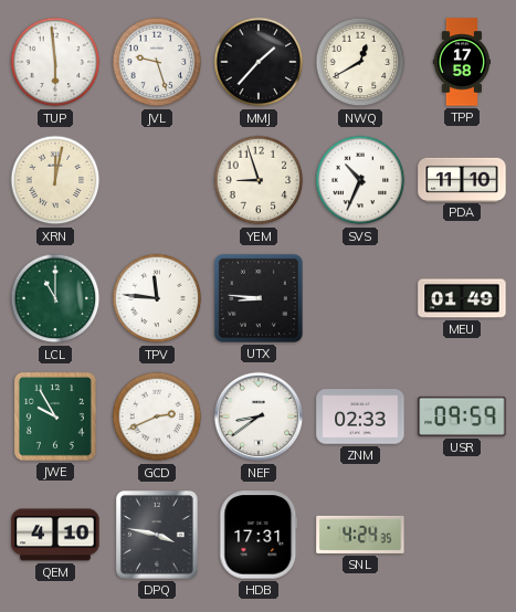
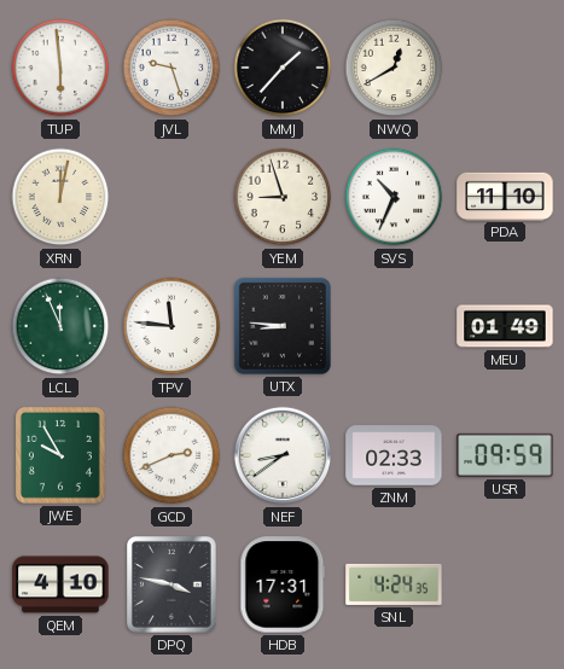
TPP: 17:58 -> none
LCL: 11:00 -> 11:56
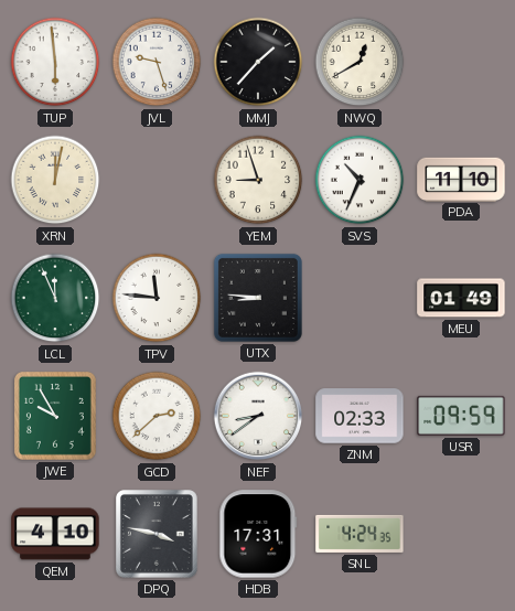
GCD: 2:41 -> 2:38
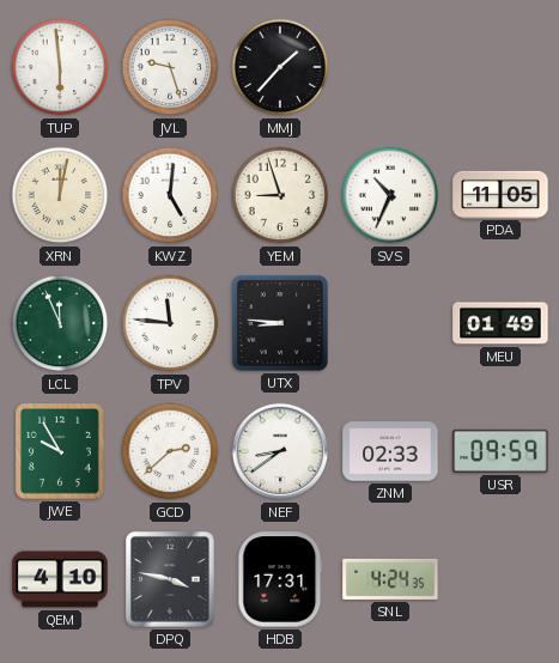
NWQ: 12:40 -> none
KWZ: none -> 5:01
PDA: 11:10 -> 11:05
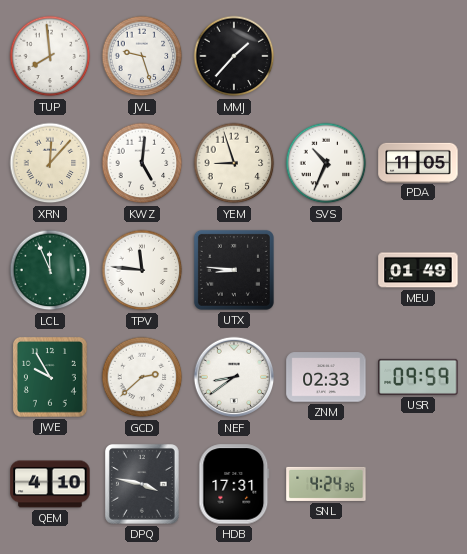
TUP: 5:59 -> 7:59
XRN: 12:02 -> 12:07
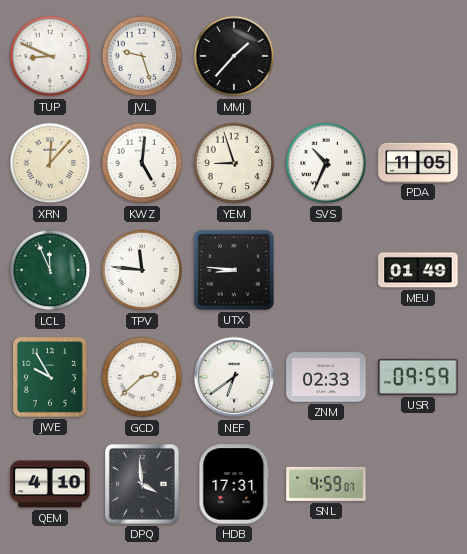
TUP: 7:59 -> 8:49
NEF: 8:39 -> 6:39
DPQ: 3:47 -> 3:59
SNL: 4:24 -> 4:59
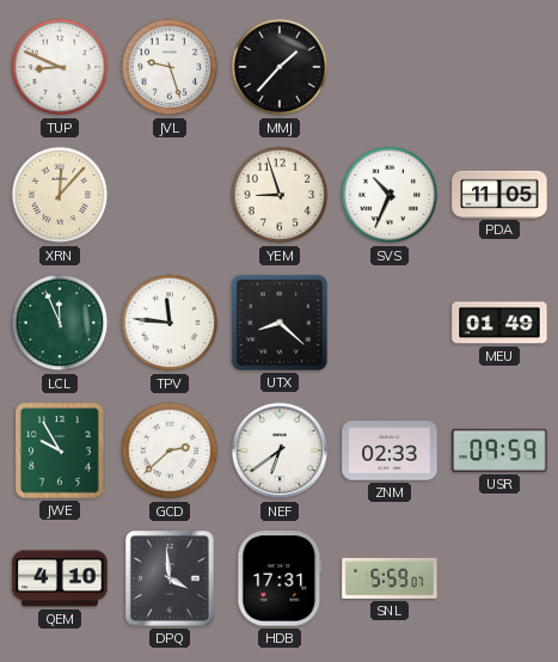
KWZ: 5:01 -> none
UTX: 8:46 -> 8:22
SNL: 4:59 -> 5:59
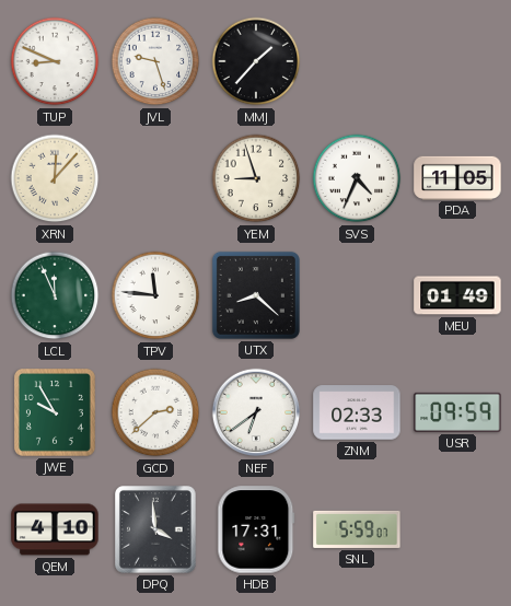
SVS: 10:34 -> 4:34
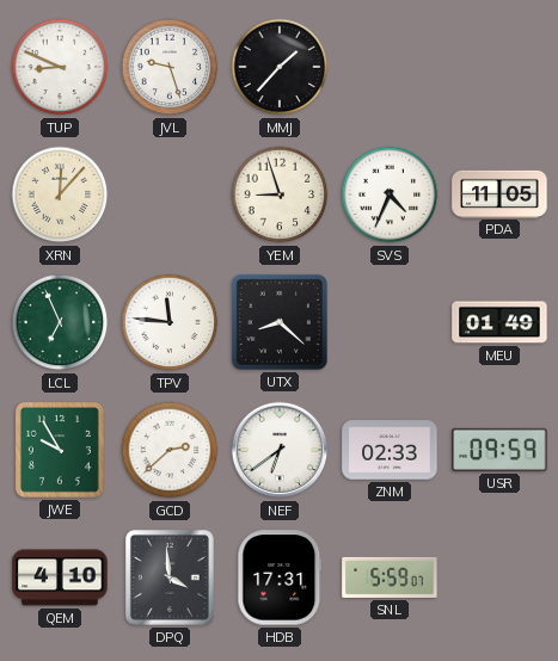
LCL: 11:56 -> 6:56
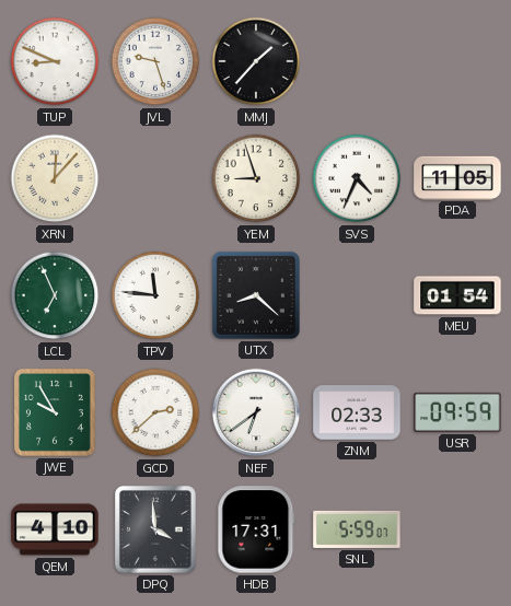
MEU: 01:49 -> 01:54
